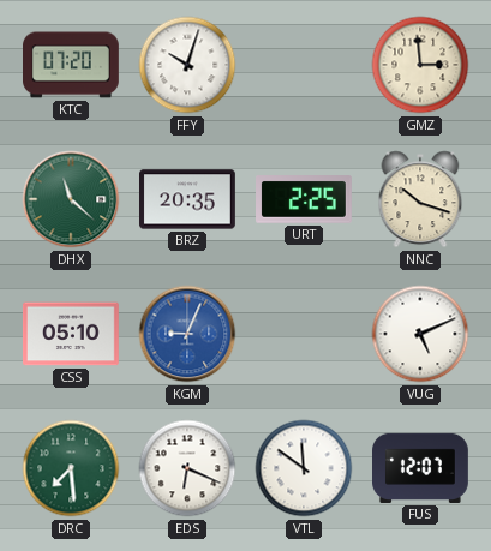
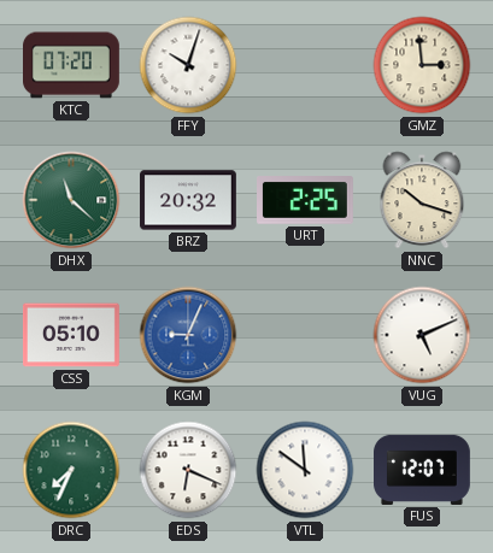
BRZ: 20:35 -> 20:32
DRC: 7:29 -> 7:34
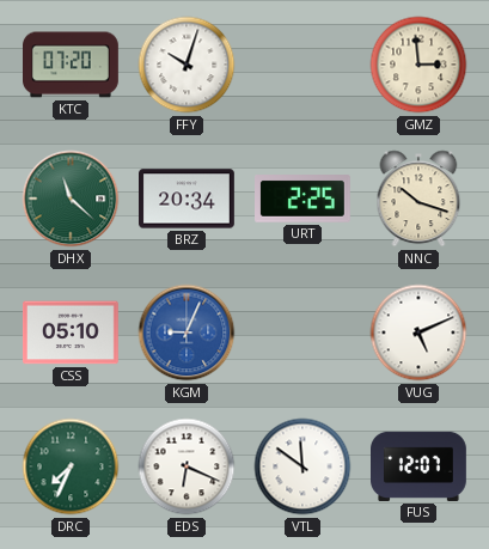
BRZ: 20:32 -> 20:34
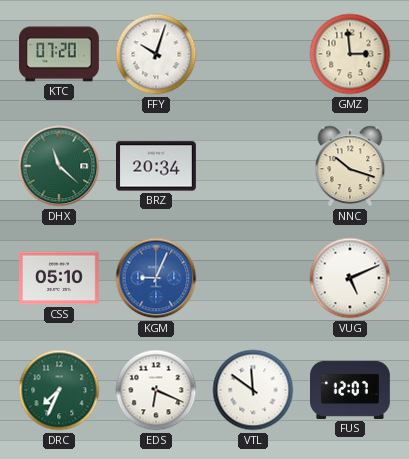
URT: 2:25 -> none
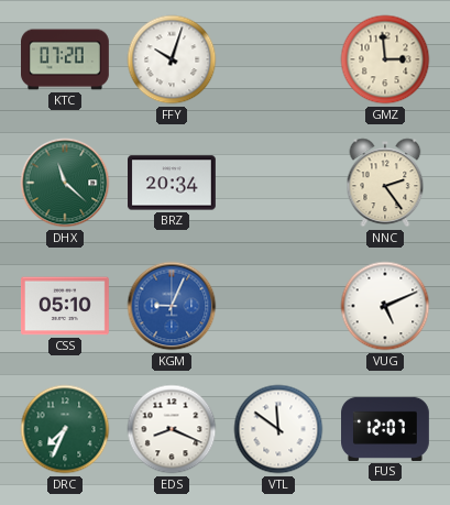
NNC: 10:18 -> 2:24
EDS: 6:19 -> 8:19
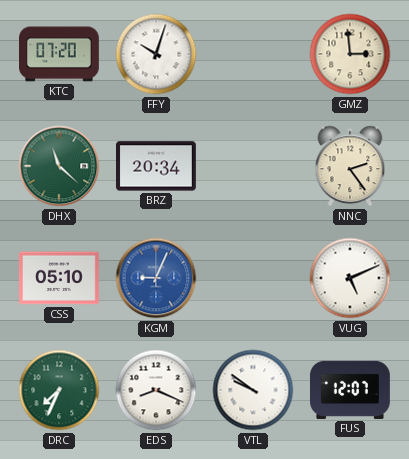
VTL: 11:51 -> 9:51
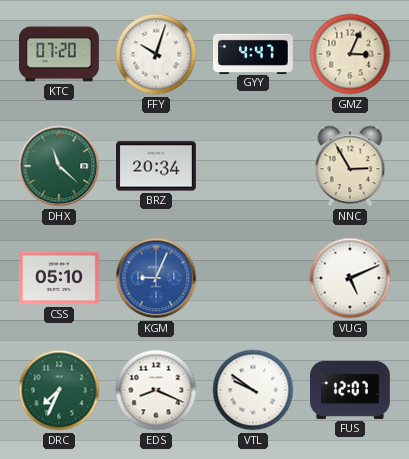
GYY: none -> 4:47
GMZ: 2:59 -> 3:04
NNC: 2:24 -> 2:55
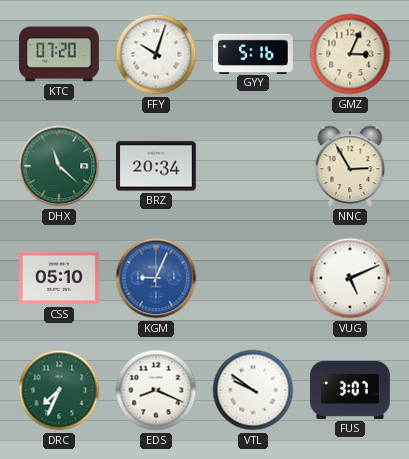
GYY: 4:47 -> 5:16
FUS: 12:07 -> 3:07
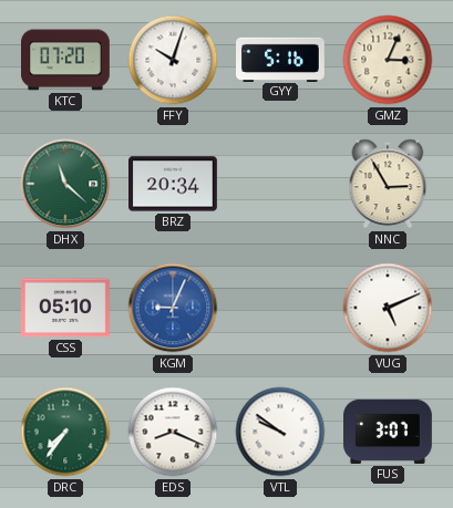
DRC: 7:34 -> 7:36
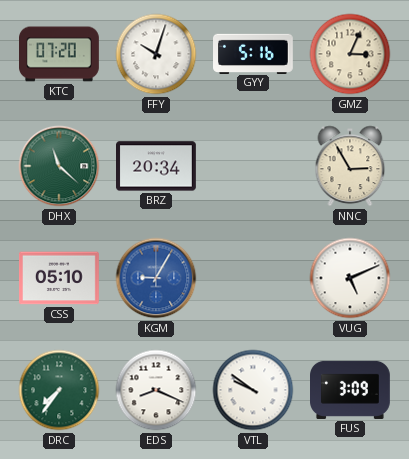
KGM: 9:04 -> 9:05
FUS: 3:07 -> 3:09
